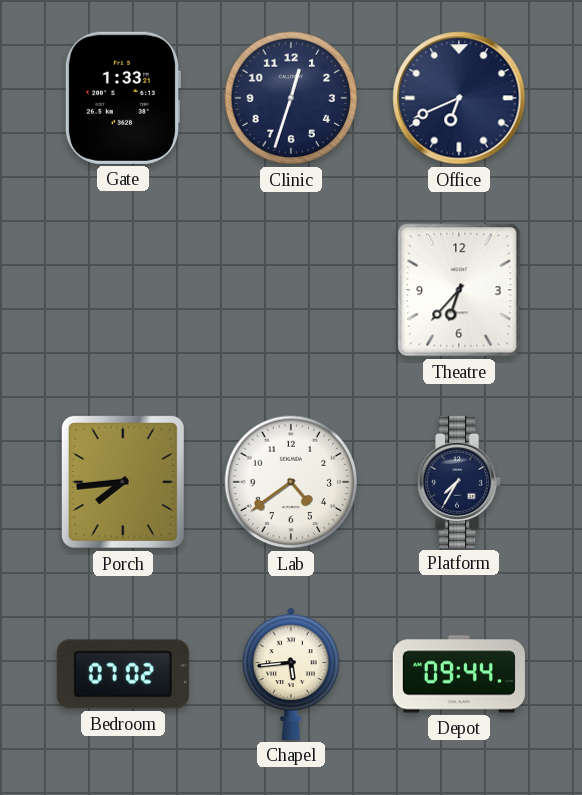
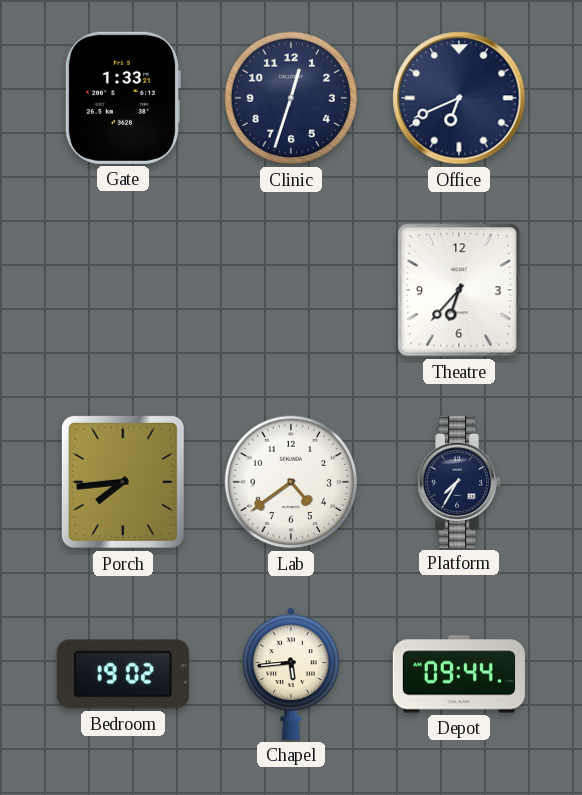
Bedroom: 07:02 -> 19:02
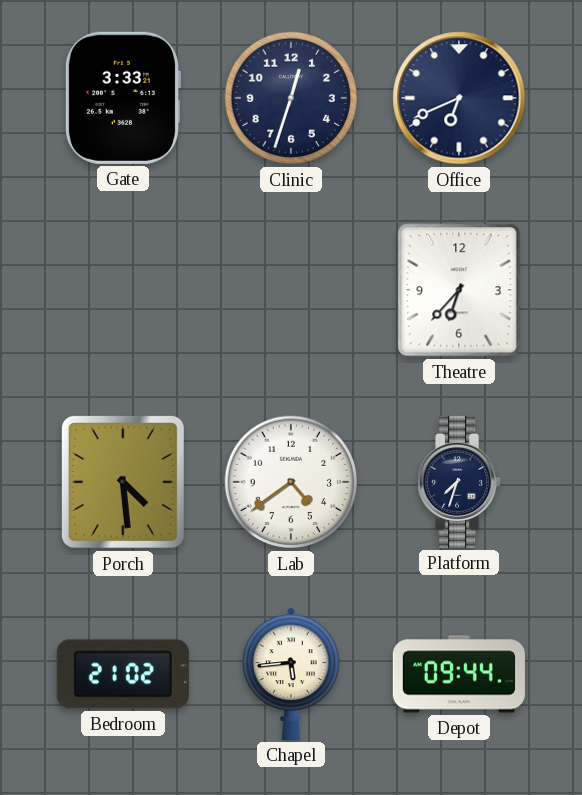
Gate: 1:33 -> 3:33
Porch: 7:44 -> 4:29
Platform: 7:35 -> 7:33
Bedroom: 19:02 -> 21:02
